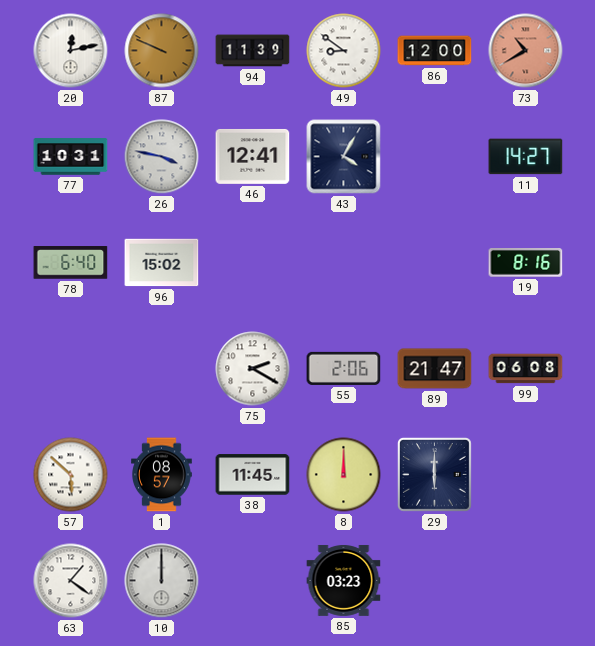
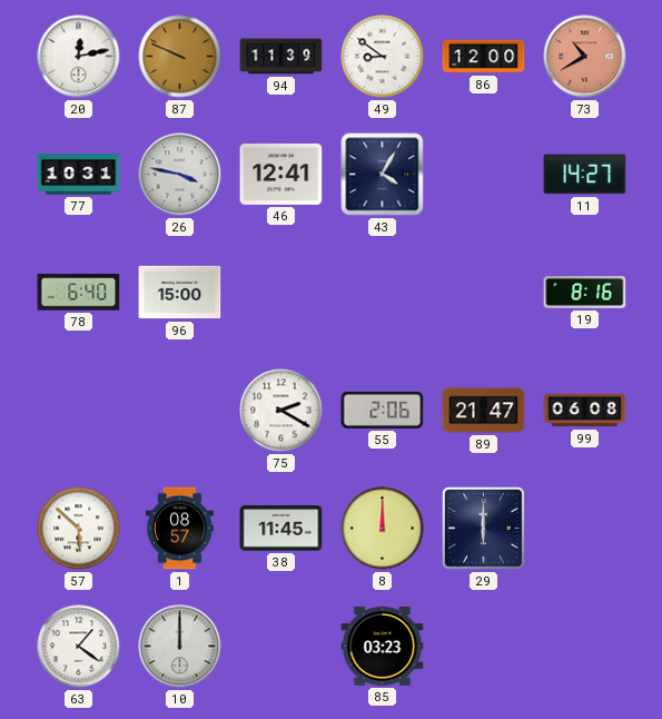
96: 15:02 -> 15:00
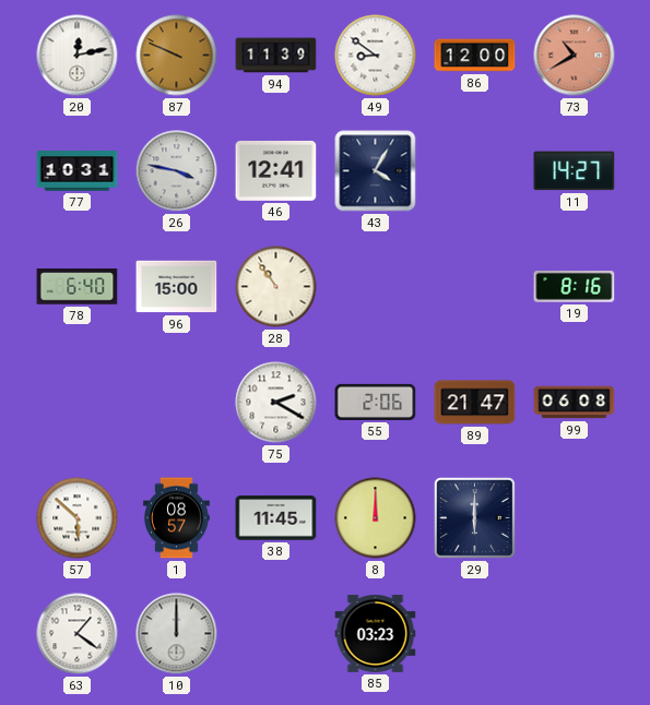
28: none -> 10:54
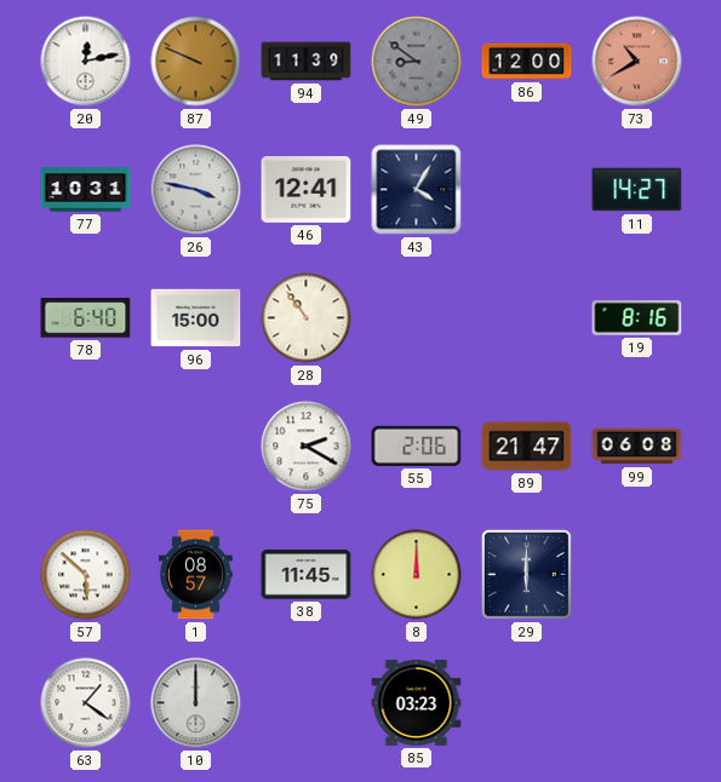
49 dial: white -> grey
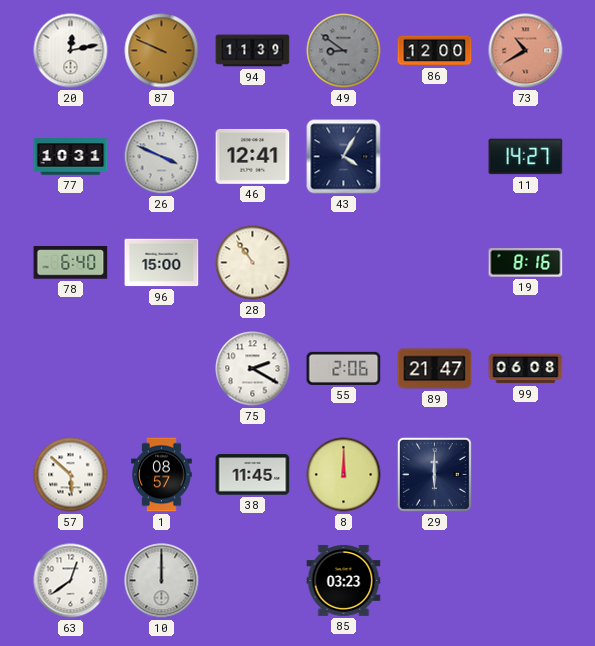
26: 3:47 -> 3:49
63: 1:21 -> 12:39
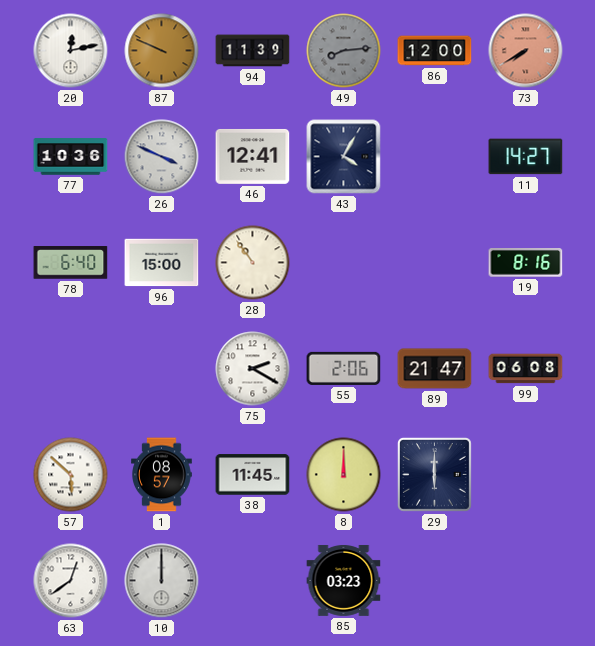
49: 8:51 -> 8:14
73: 10:40 -> 7:40
77: 10:31 -> 10:36
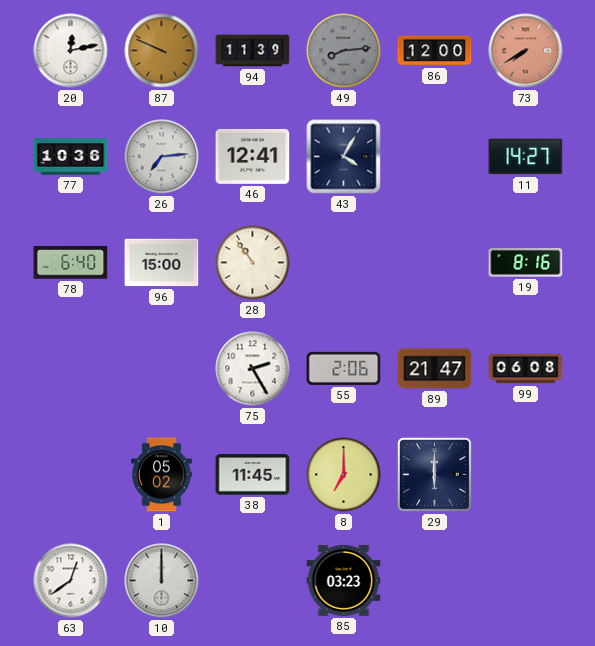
26: 3:49 -> 7:14
75: 2:20 -> 2:25
57: 5:52 -> none
1: 08:57 -> 05:02
8: 12:00 -> 7:00
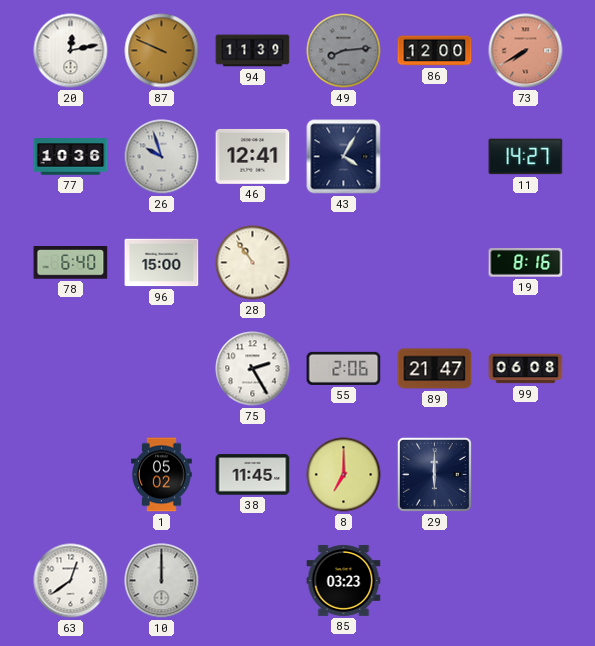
26: 7:14 -> 9:57
